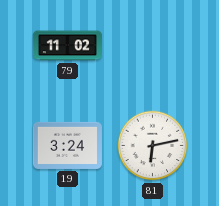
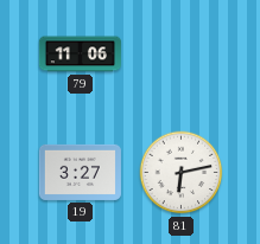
79: 11:02 -> 11:06
19: 3:24 -> 3:27
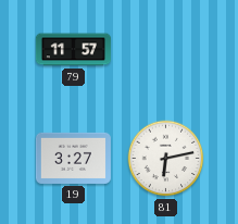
79: 11:06 -> 11:57
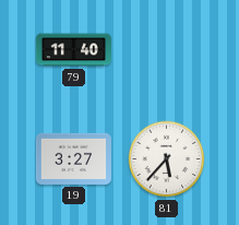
79: 11:57 -> 11:40
81: 6:13 -> 5:37
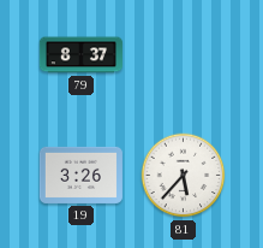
79: 11:40 -> 8:37
19: 3:27 -> 3:26
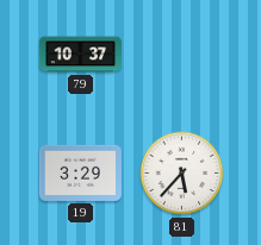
79: 8:37 -> 10:37
19: 3:26 -> 3:29
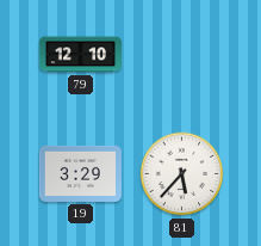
79: 10:37 -> 12:10
